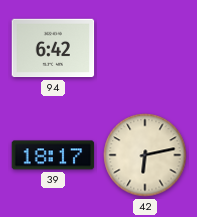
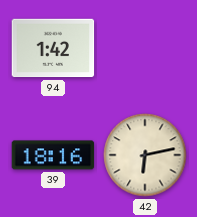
94: 6:42 -> 1:42
39: 18:17 -> 18:16
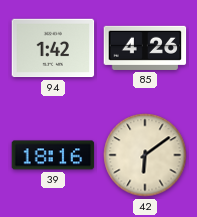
85: none -> 4:26
42: 6:13 -> 6:09
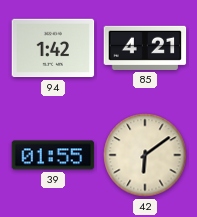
85: 4:26 -> 4:21
39: 18:16 -> 01:55
